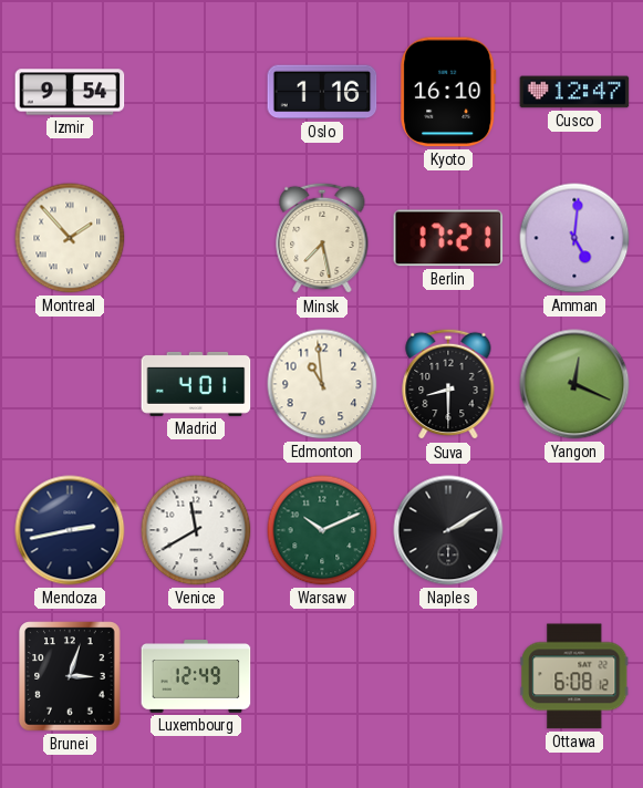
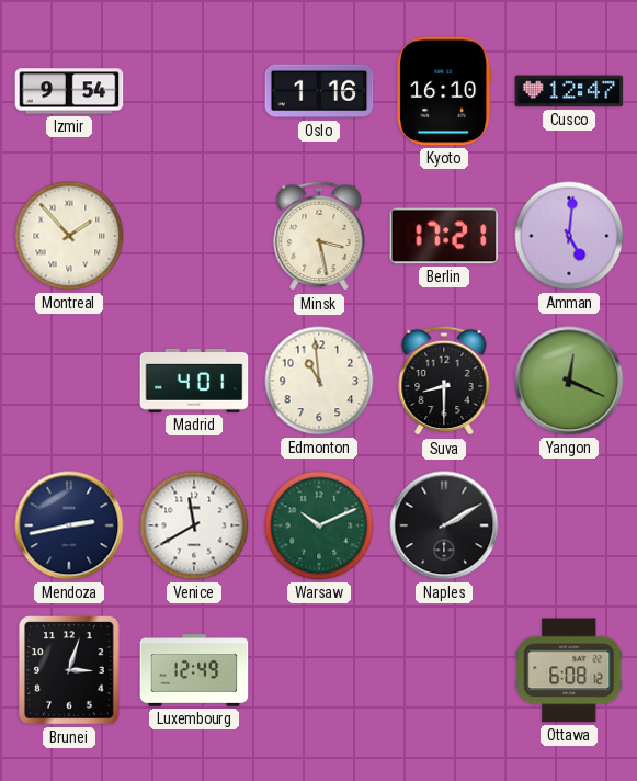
Minsk: 7:28 -> 3:28
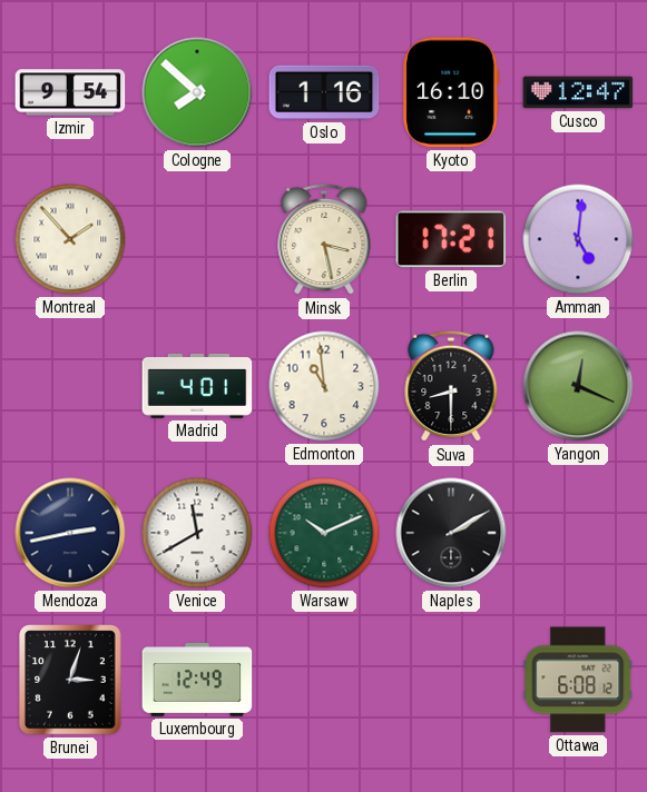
Cologne: none -> 7:52
